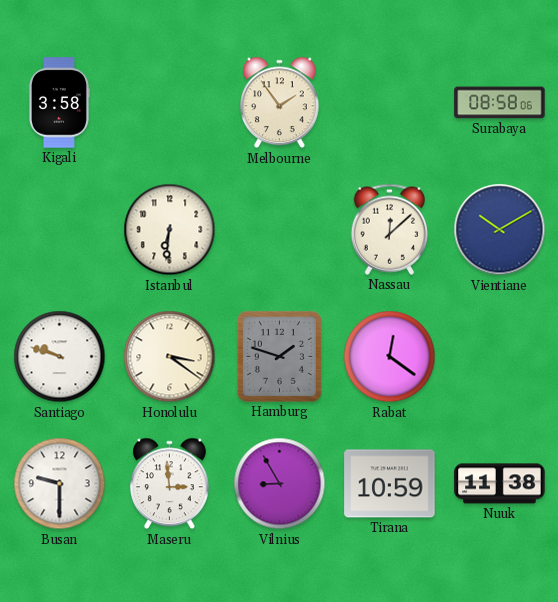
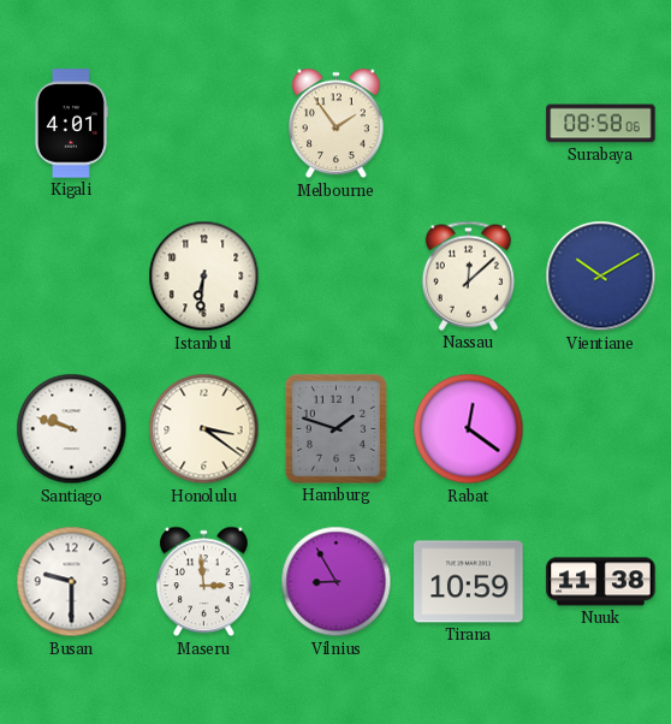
Kigali: 3:58 -> 4:01
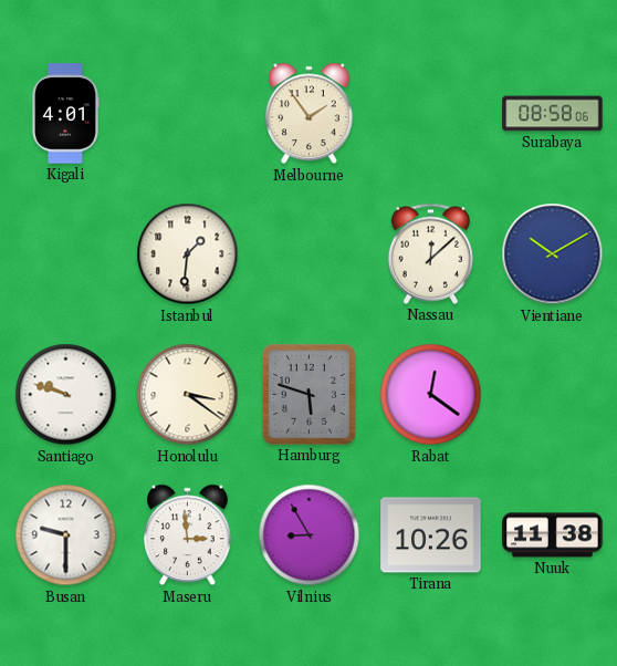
Istanbul: 6:31 -> 1:31
Hamburg: 1:48 -> 5:48
Tirana: 10:59 -> 10:26
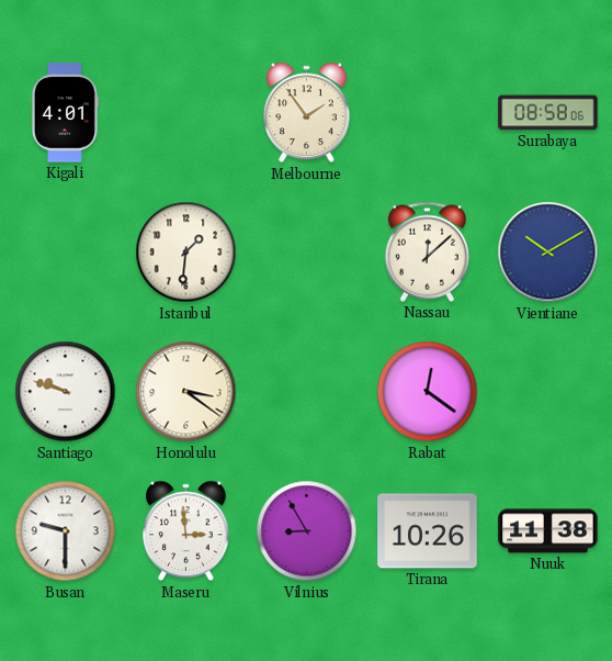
Hamburg: 5:48 -> none
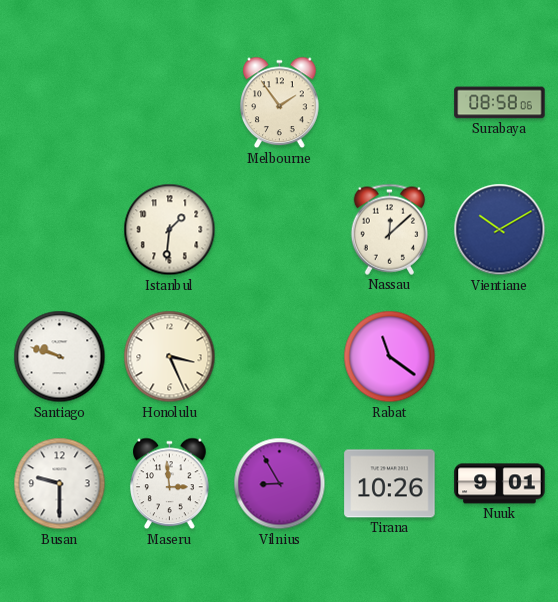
Kigali: 4:01 -> none
Honolulu: 3:21 -> 3:26
Rabat: 12:21 -> 11:21
Nuuk: 11:38 -> 9:01
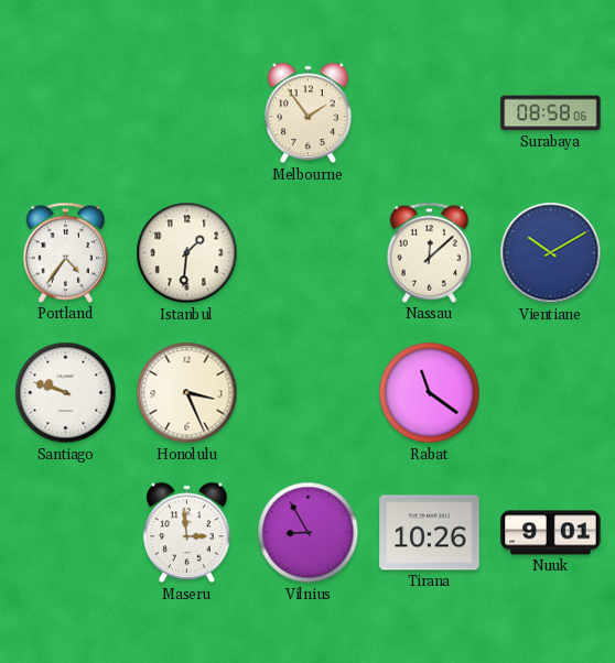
Portland: none -> 4:36
Busan: 9:30 -> none
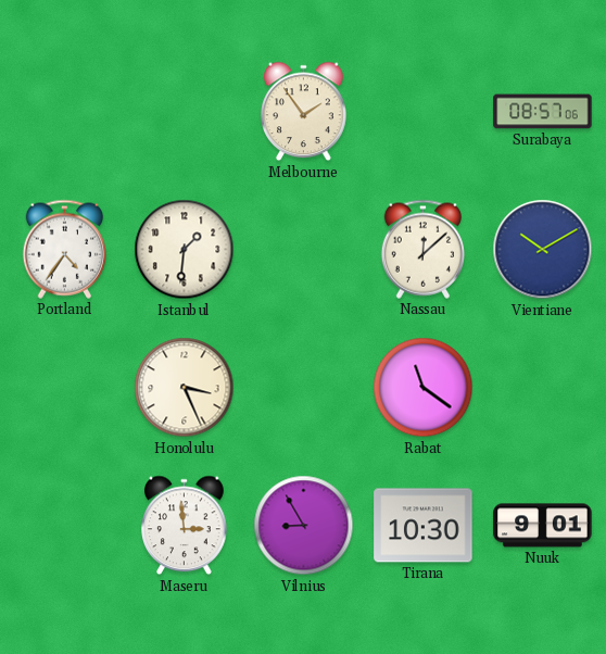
Surabaya: 08:58 -> 08:57
Santiago: 9:48 -> none
Tirana: 10:26 -> 10:30
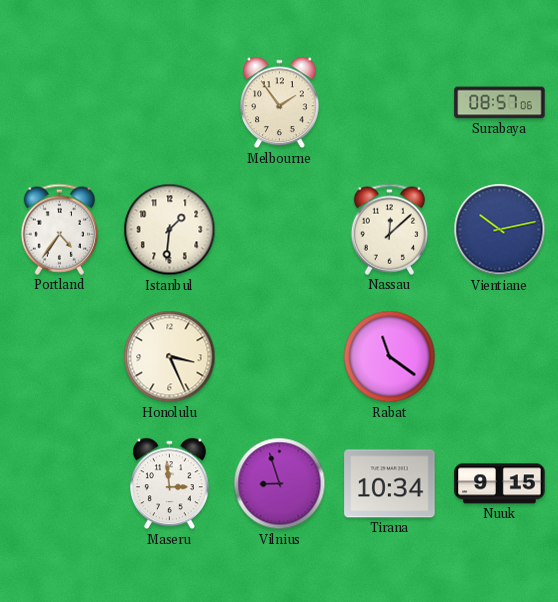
Vientiane: 10:10 -> 10:13
Vilnius: 8:55 -> 8:57
Tirana: 10:30 -> 10:34
Nuuk: 9:01 -> 9:15
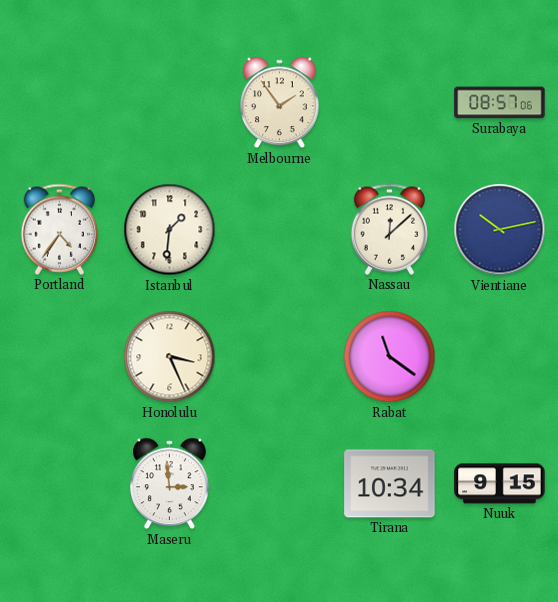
Vilnius: 8:57 -> none
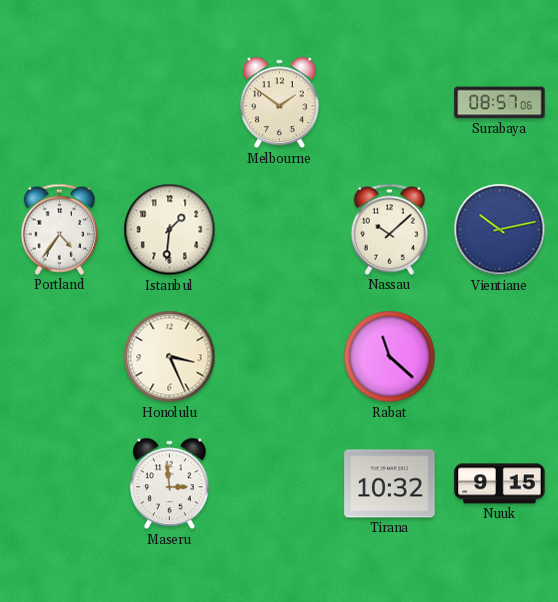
Melbourne: 1:54 -> 1:51
Nassau: 12:08 -> 10:08
Rabat: 11:21 -> 11:22
Tirana: 10:34 -> 10:32
